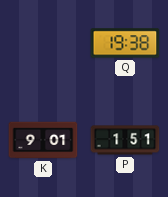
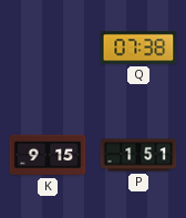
Q: 19:38 -> 07:38
K: 9:01 -> 9:15
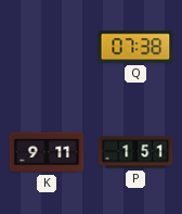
K: 9:15 -> 9:11
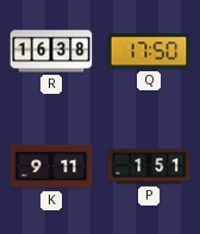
R: none -> 16:38
Q: 07:38 -> 17:50
